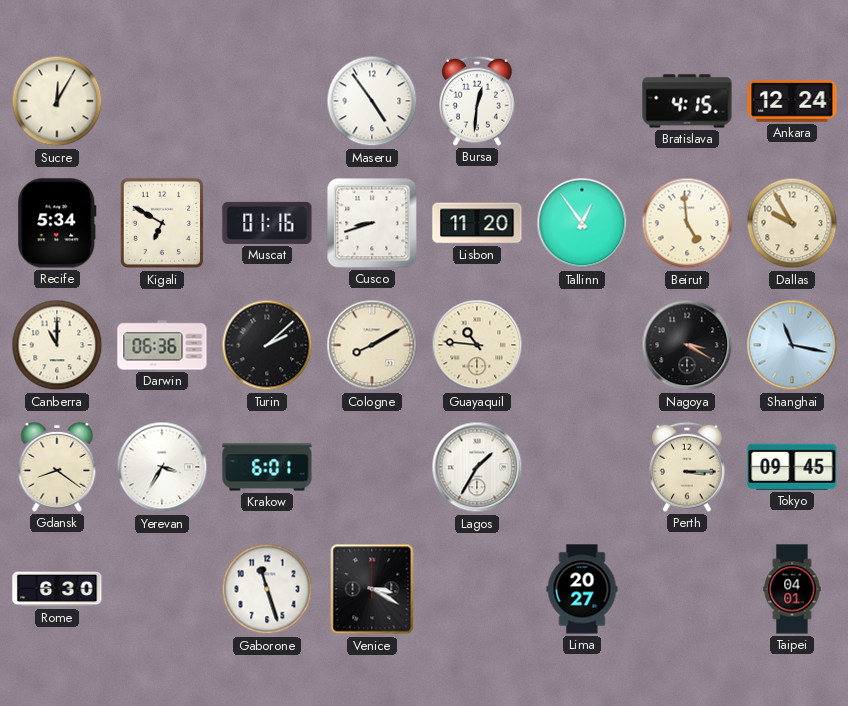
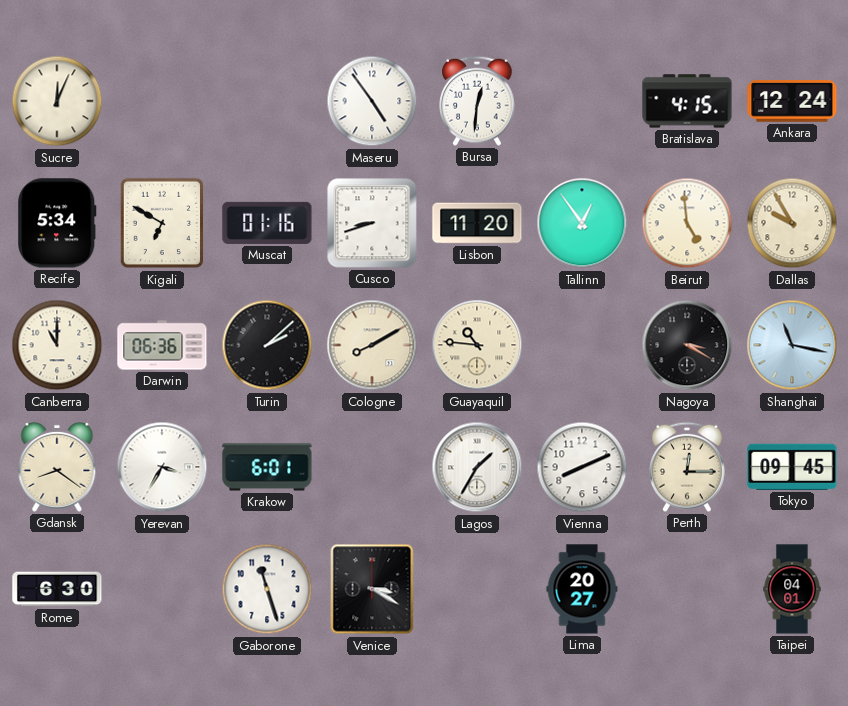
Sucre: 12:05 -> 12:04
Vienna: none -> 8:11
Perth: 3:15 -> 12:15
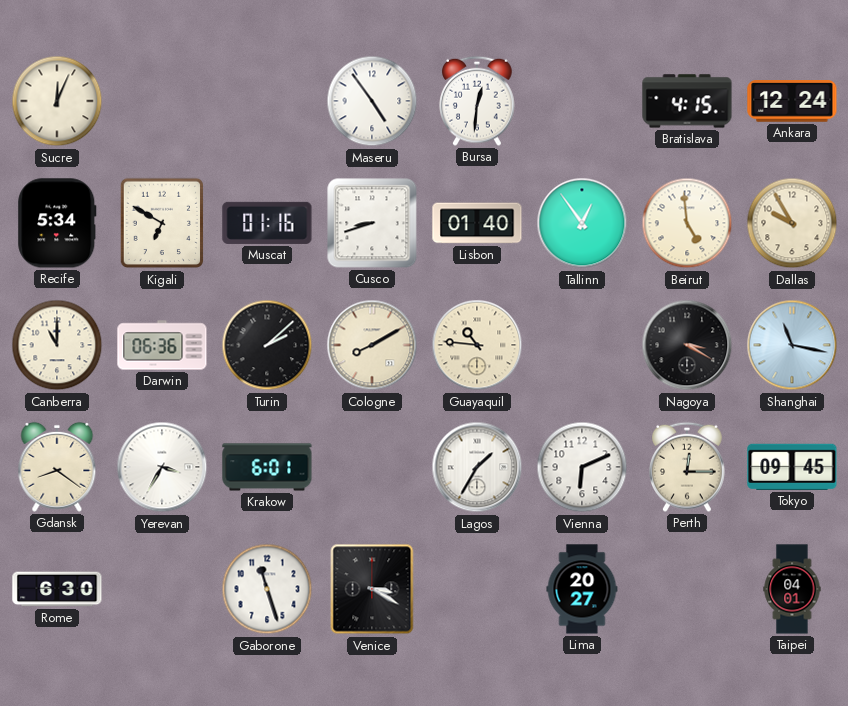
Lisbon: 11:20 -> 01:40
Vienna: 8:11 -> 6:11
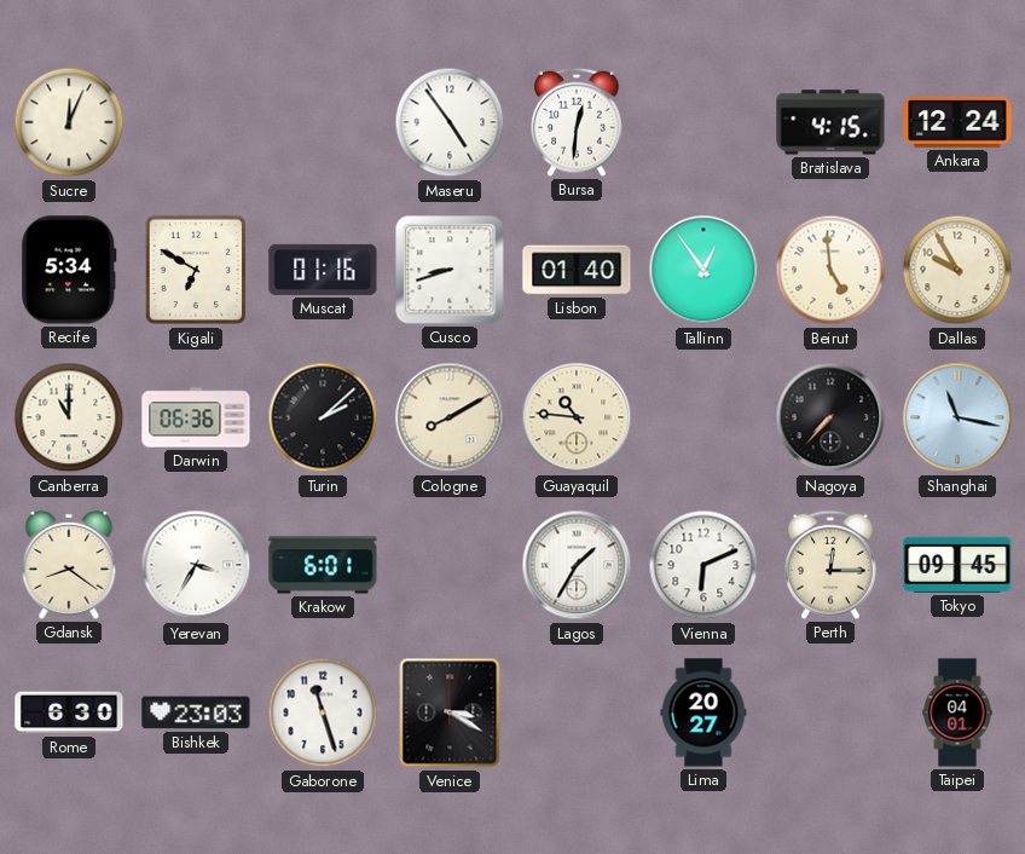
Nagoya: 3:20 -> 7:37
Bishkek: none -> 23:03
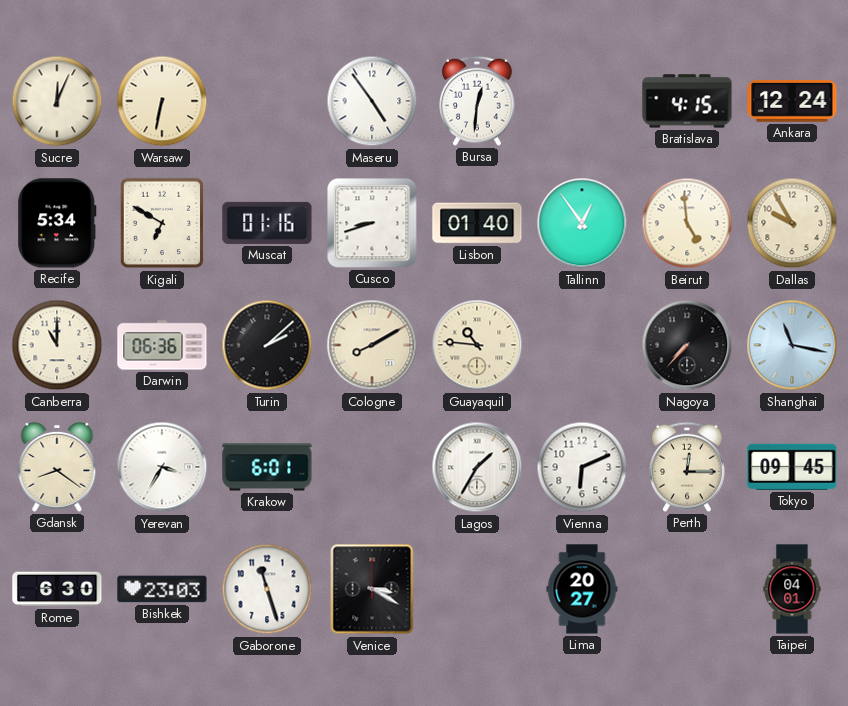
Warsaw: none -> 6:32
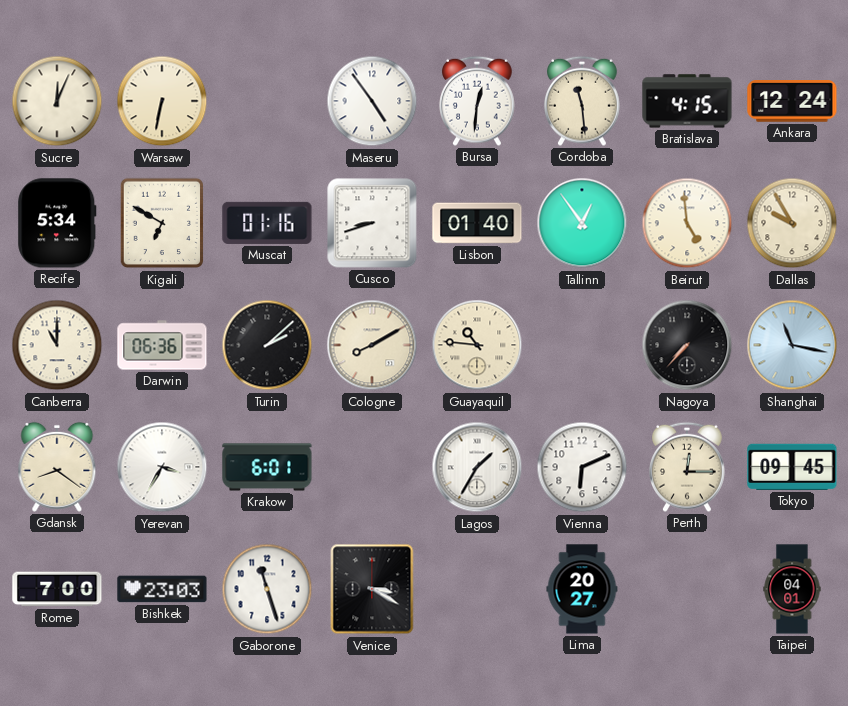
Cordoba: none -> 11:29
Rome: 6:30 -> 7:00
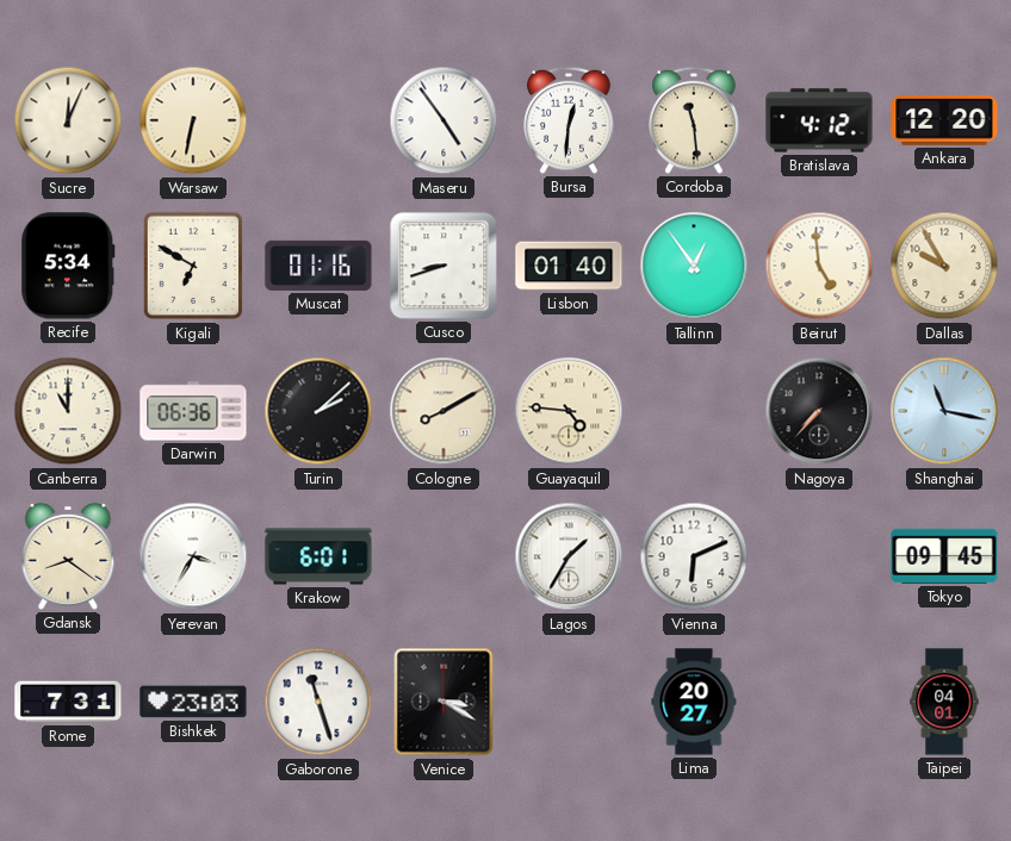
Bratislava: 4:15 -> 4:12
Ankara: 12:24 -> 12:20
Guayaquil: 10:46 -> 4:46
Perth: 12:15 -> none
Rome: 7:00 -> 7:31
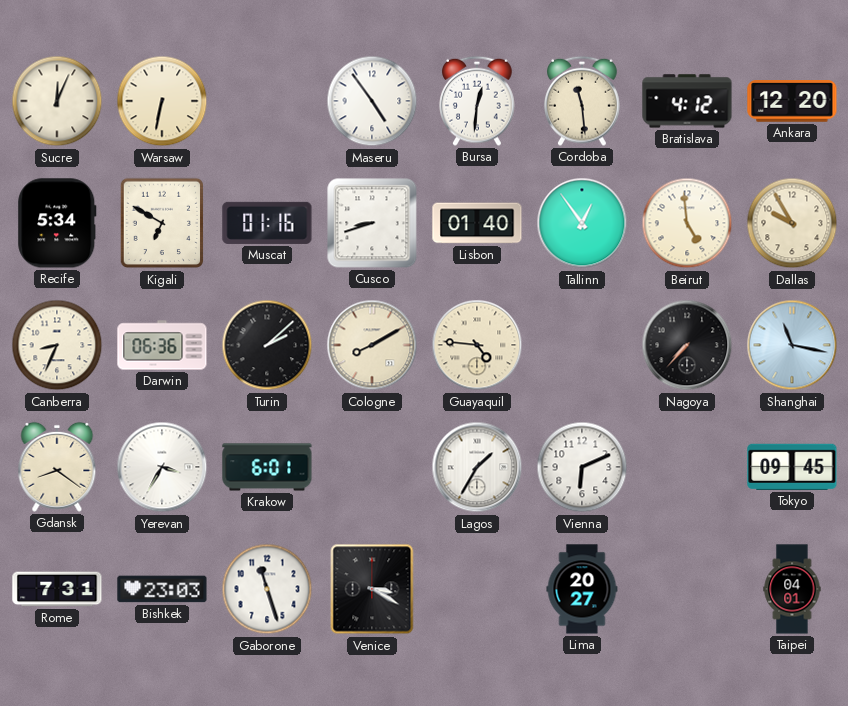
Canberra: 11:00 -> 8:34
